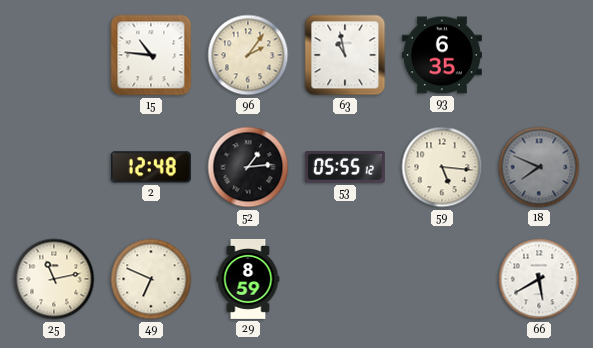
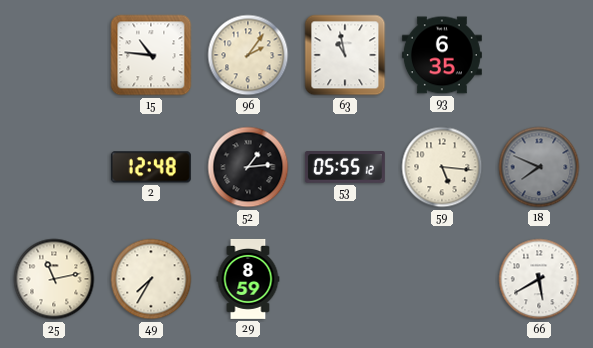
49: 6:49 -> 7:35
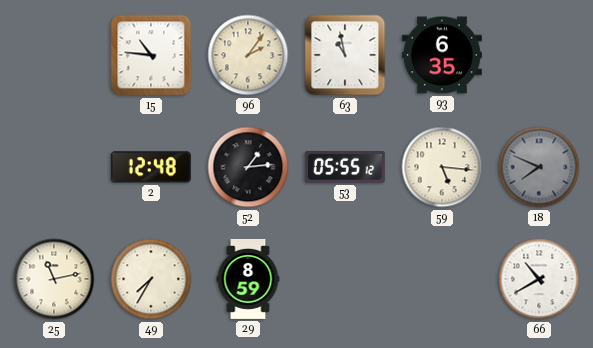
66: 5:40 -> 10:40
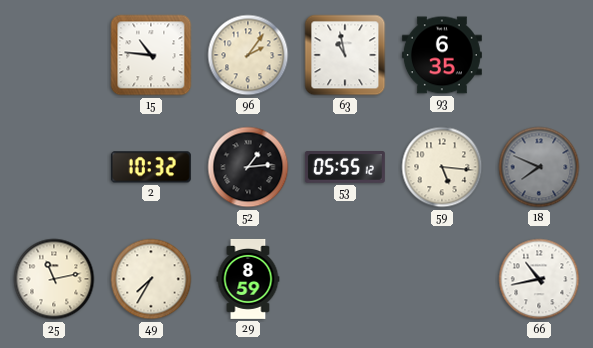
2: 12:48 -> 10:32
66: 10:40 -> 10:43
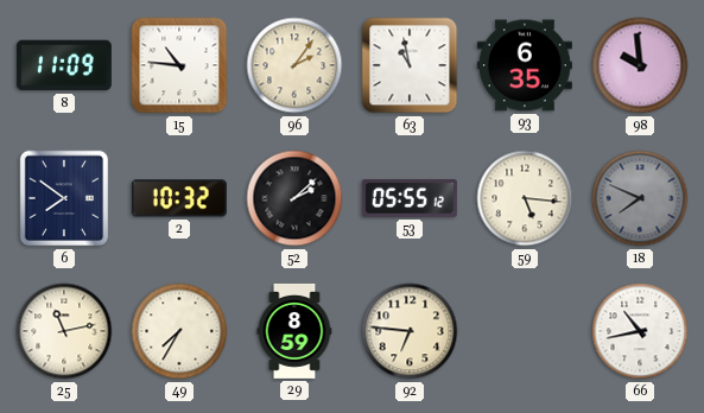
8: none -> 11:09
98: none -> 9:59
6: none -> 7:51
52: 1:14 -> 2:08
92: none -> 6:46
